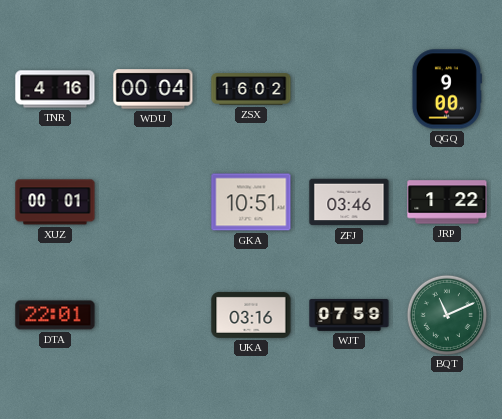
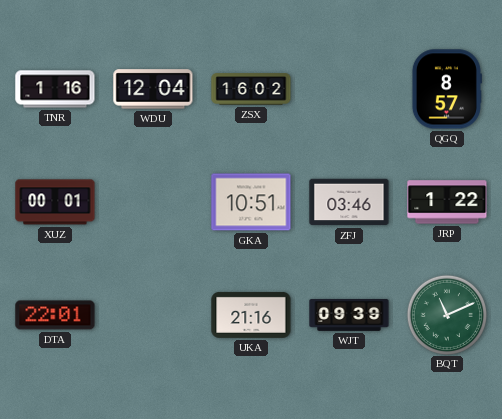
TNR: 4:16 -> 1:16
WDU: 00:04 -> 12:04
QGQ: 9:00 -> 8:57
UKA: 03:16 -> 21:16
WJT: 07:59 -> 09:39
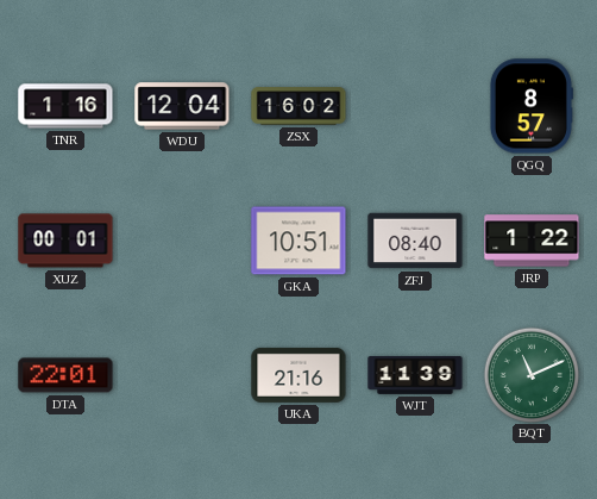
ZFJ: 03:46 -> 08:40
WJT: 09:39 -> 11:39
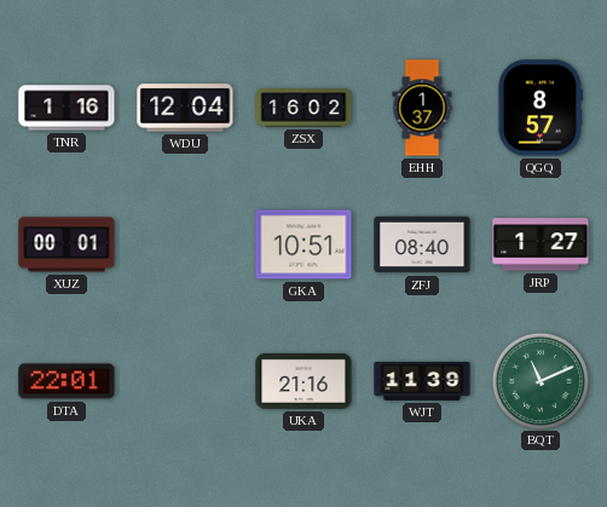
EHH: none -> 1:37
JRP: 1:22 -> 1:27
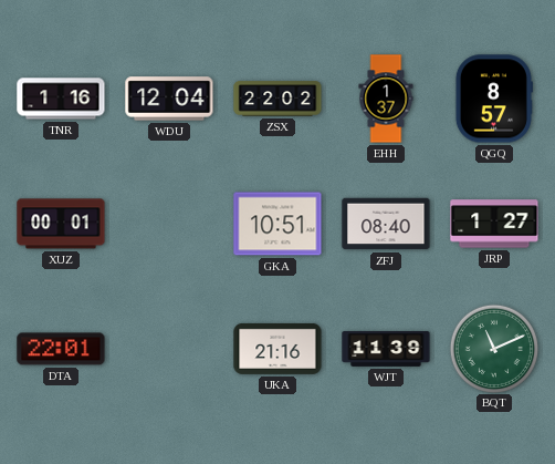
ZSX: 16:02 -> 22:02
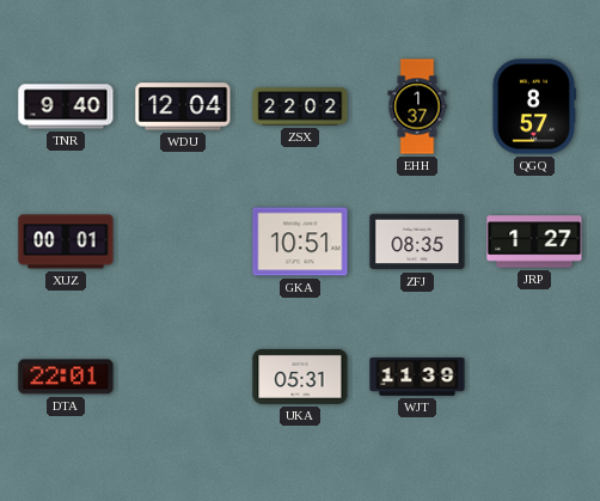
TNR: 1:16 -> 9:40
ZFJ: 08:40 -> 08:35
UKA: 21:16 -> 05:31
BQT: 11:11 -> none
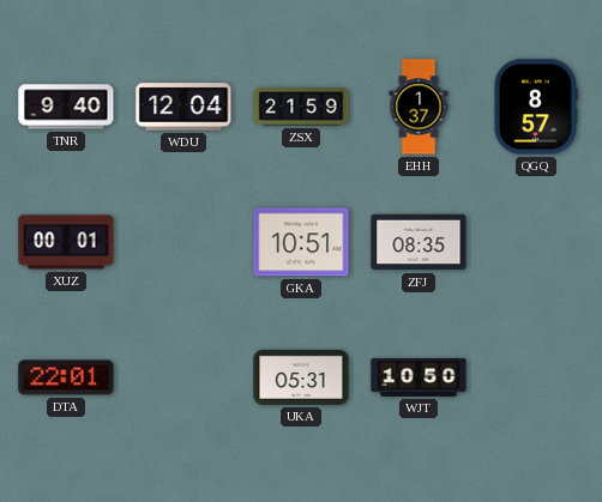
ZSX: 22:02 -> 21:59
JRP: 1:27 -> none
WJT: 11:39 -> 10:50
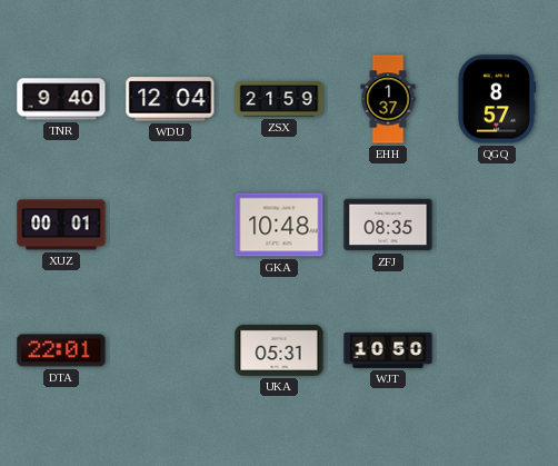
GKA: 10:51 -> 10:48
